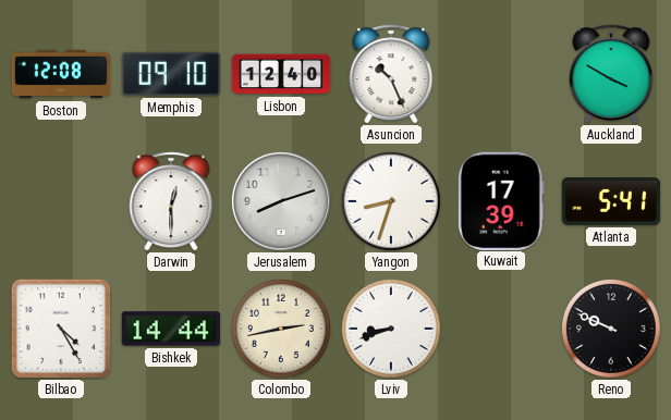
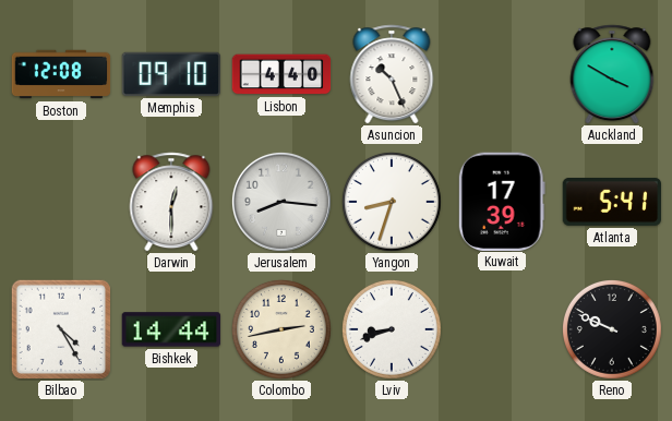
Lisbon: 12:40 -> 4:40
Jerusalem: 8:12 -> 8:16
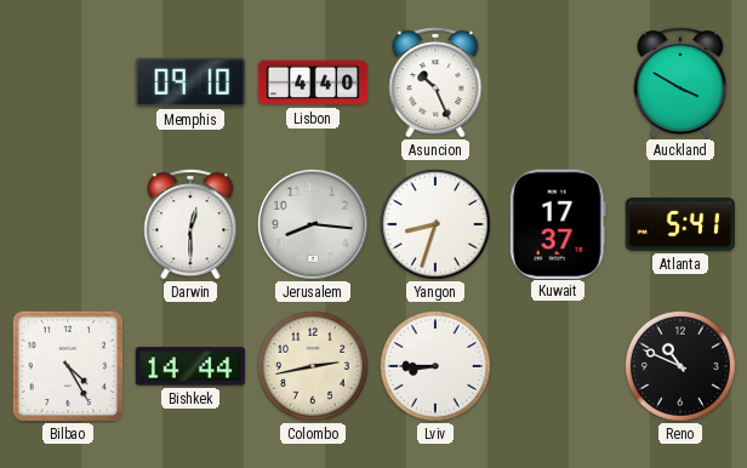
Boston: 12:08 -> none
Kuwait: 17:39 -> 17:37
Lviv: 8:42 -> 8:45
Reno: 9:49 -> 10:49
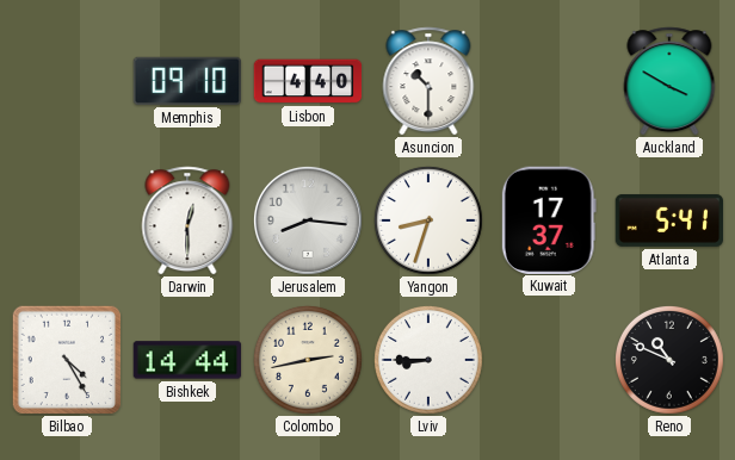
Asuncion: 10:26 -> 10:30
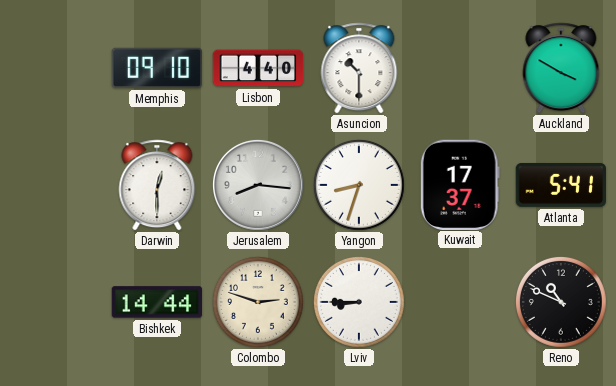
Bilbao: 4:25 -> none
Colombo: 2:43 -> 2:48
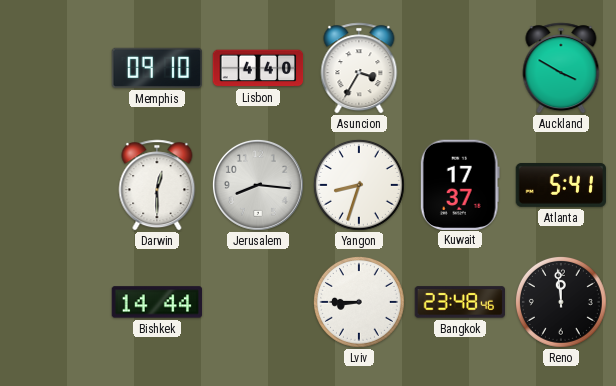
Asuncion: 10:30 -> 3:35
Colombo: 2:48 -> none
Bangkok: none -> 23:48
Reno: 10:49 -> 11:59
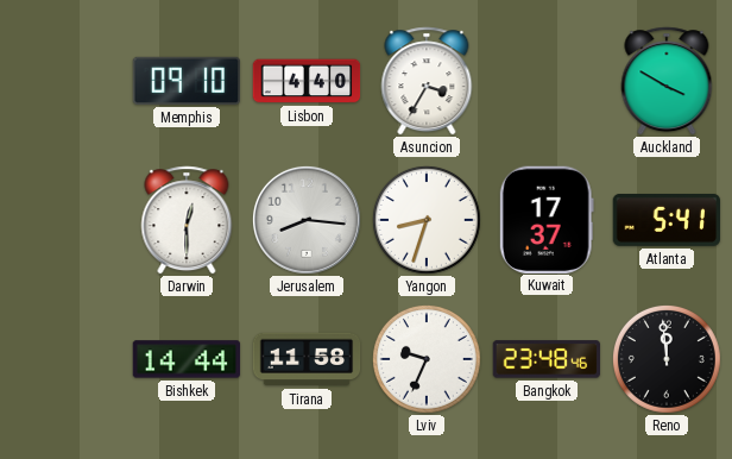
Tirana: none -> 11:58
Lviv: 8:45 -> 9:34
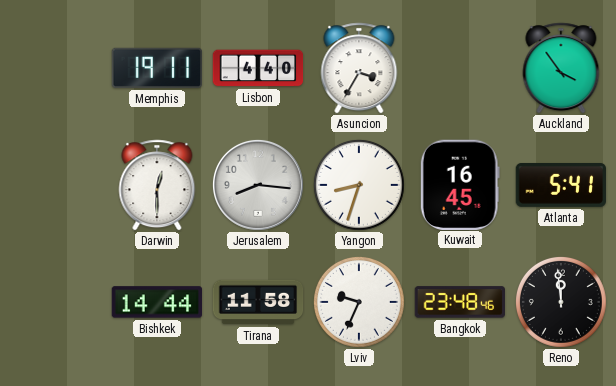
Memphis: 09:10 -> 19:11
Auckland: 3:50 -> 3:54
Kuwait: 17:37 -> 16:45
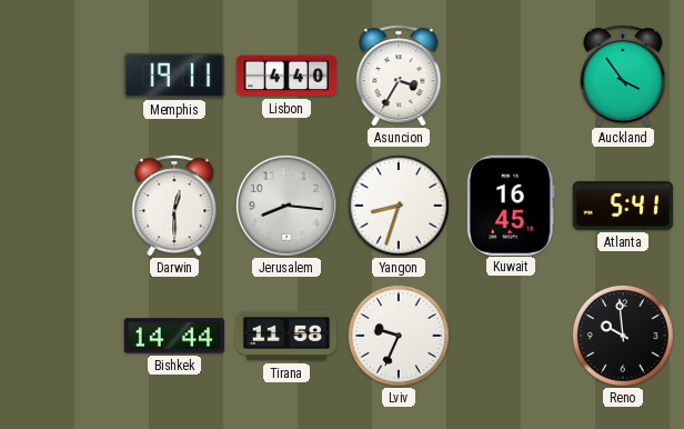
Bangkok: 23:48 -> none
Reno: 11:59 -> 9:59
